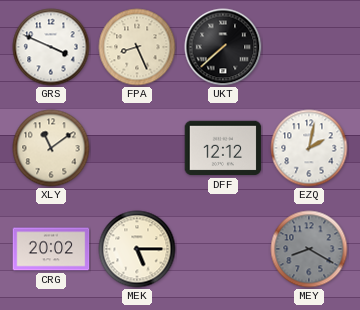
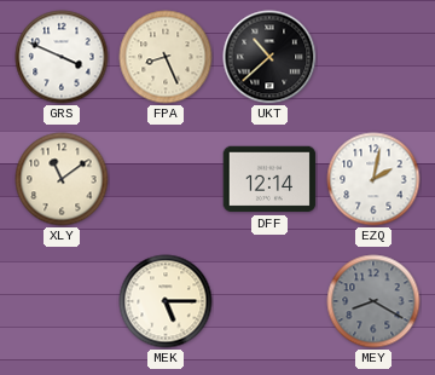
UKT: 7:38 -> 10:38
DFF: 12:12 -> 12:14
CRG: 20:02 -> none
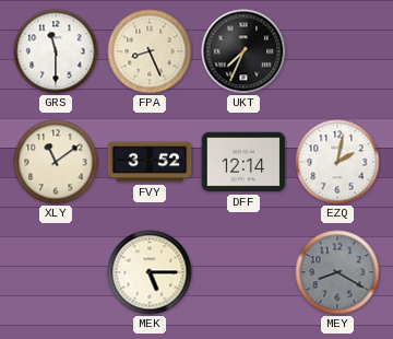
GRS: 3:49 -> 11:30
UKT: 10:38 -> 7:34
FVY: none -> 3:52
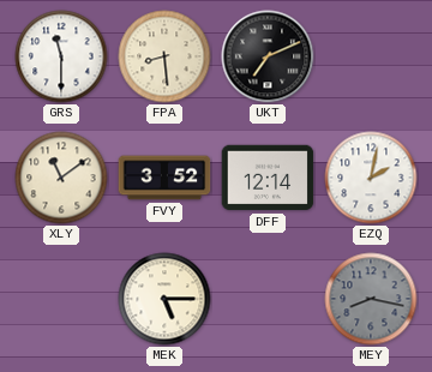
FPA: 8:26 -> 8:29
UKT: 7:34 -> 7:11
MEY: 8:20 -> 8:17
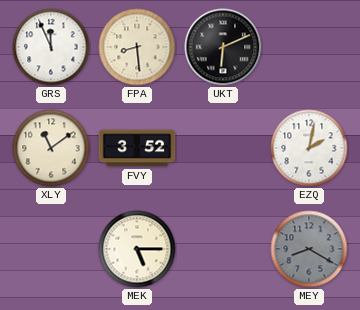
GRS: 11:30 -> 11:56
UKT: 7:11 -> 6:11
DFF: 12:14 -> none
MEY: 8:17 -> 8:20
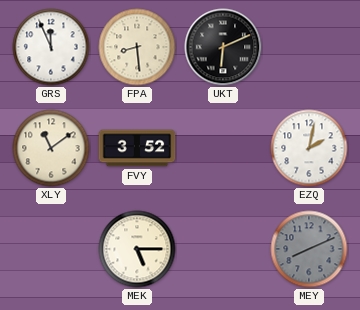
MEY: 8:20 -> 8:11
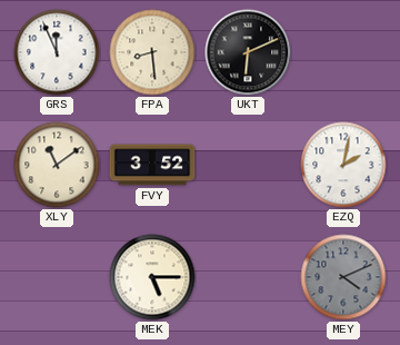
MEY: 8:11 -> 4:11
